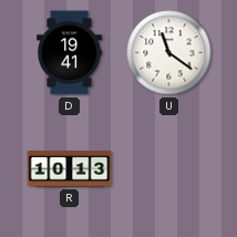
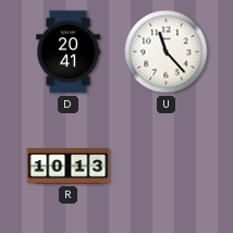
D: 19:41 -> 20:41
U: 11:21 -> 11:23
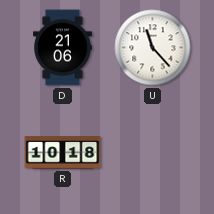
D: 20:41 -> 21:06
R: 10:13 -> 10:18
